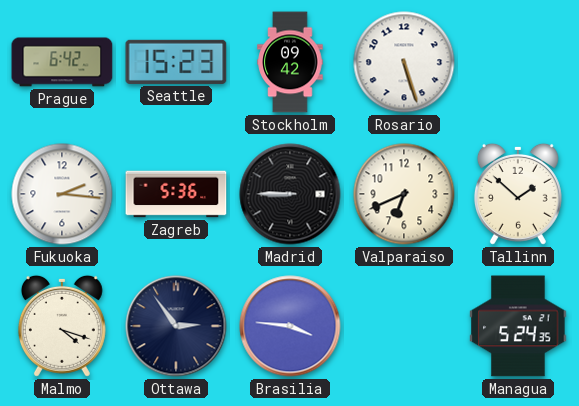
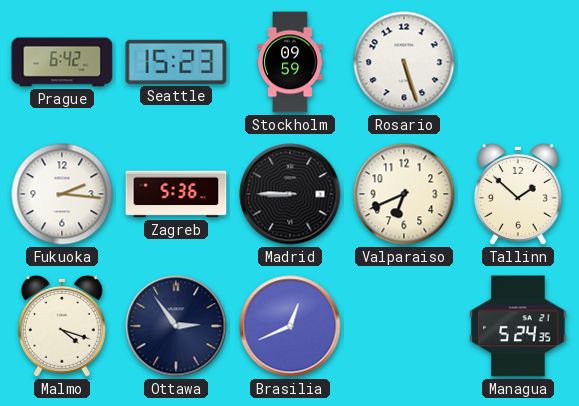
Stockholm: 09:42 -> 09:59
Brasilia: 3:46 -> 12:41
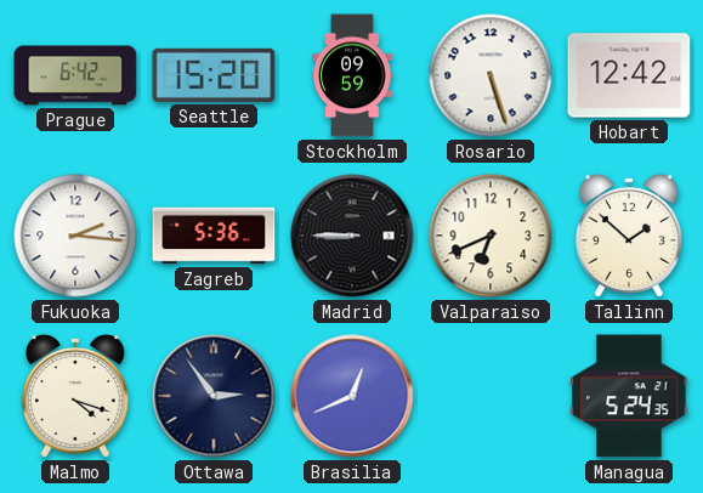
Seattle: 15:23 -> 15:20
Hobart: none -> 12:42
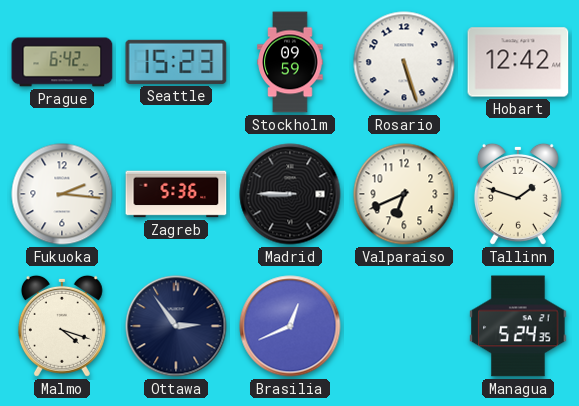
Seattle: 15:20 -> 15:23
Tallinn: 1:52 -> 1:48
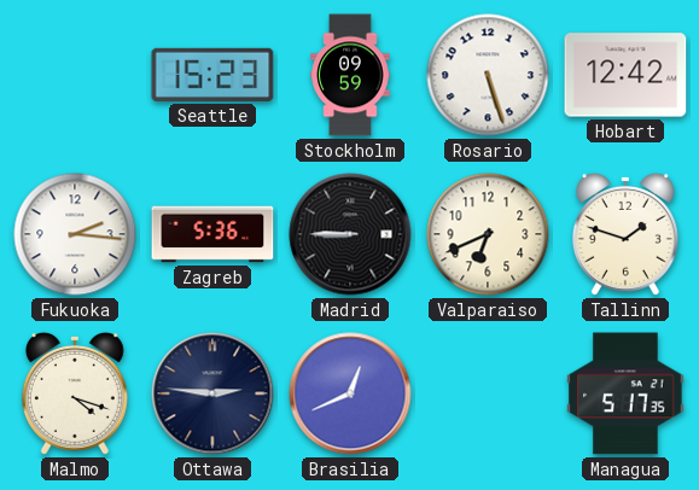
Prague: 6:42 -> none
Ottawa: 2:54 -> 2:46
Managua: 5:24 -> 5:17
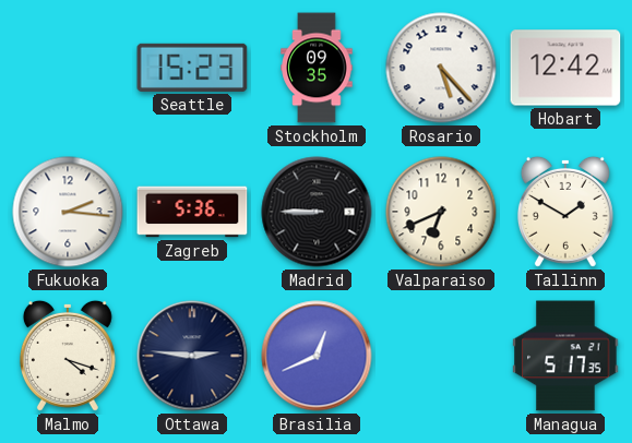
Stockholm: 09:59 -> 09:35
Rosario: 5:27 -> 5:23
Tallinn: 1:48 -> 1:50
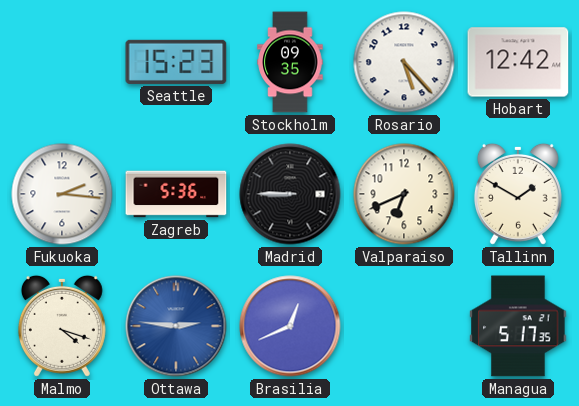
Ottawa dial: navy -> blue
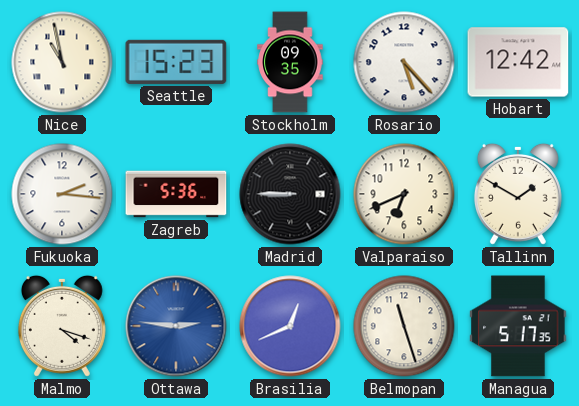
Nice: none -> 10:58
Belmopan: none -> 11:27
